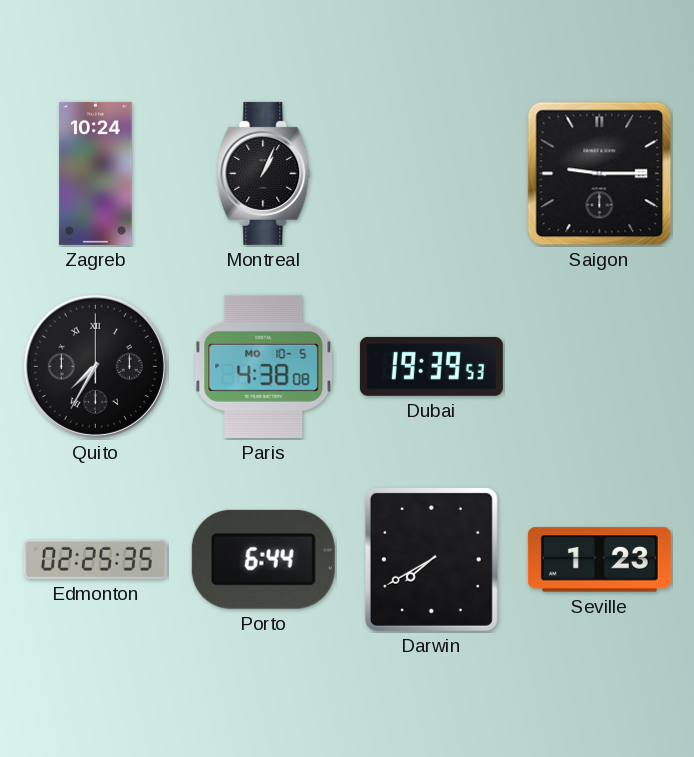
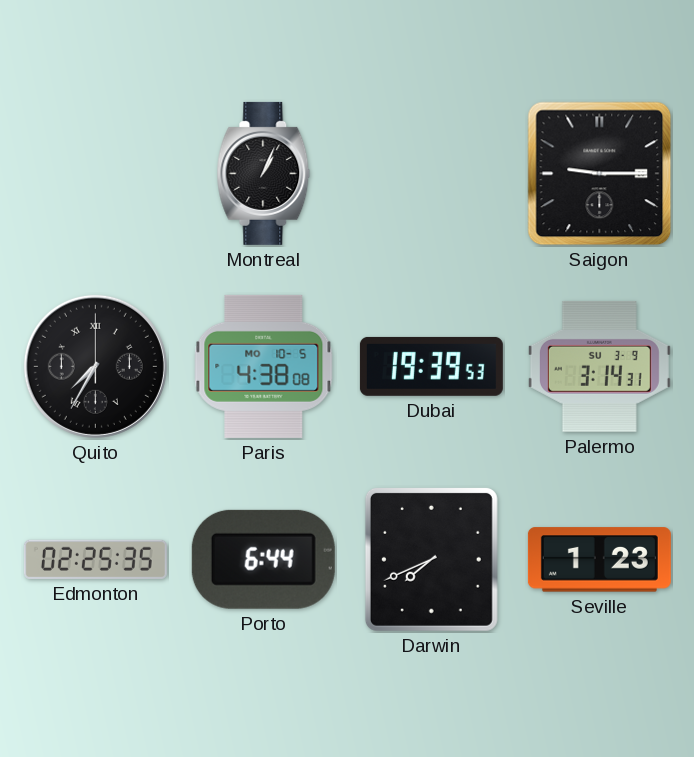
Zagreb: 10:24 -> none
Palermo: none -> 3:14
Darwin: 7:40 -> 7:41
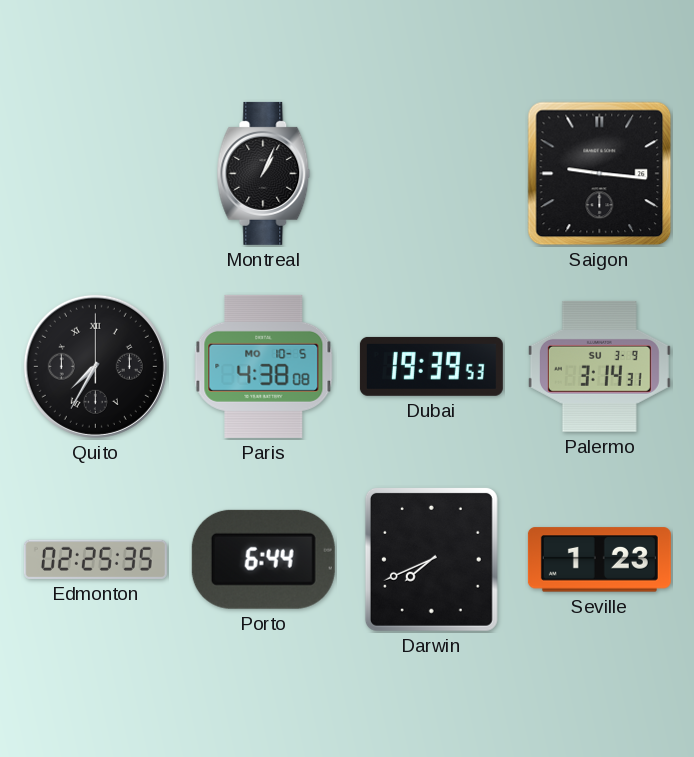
Saigon: 9:15 -> 9:16
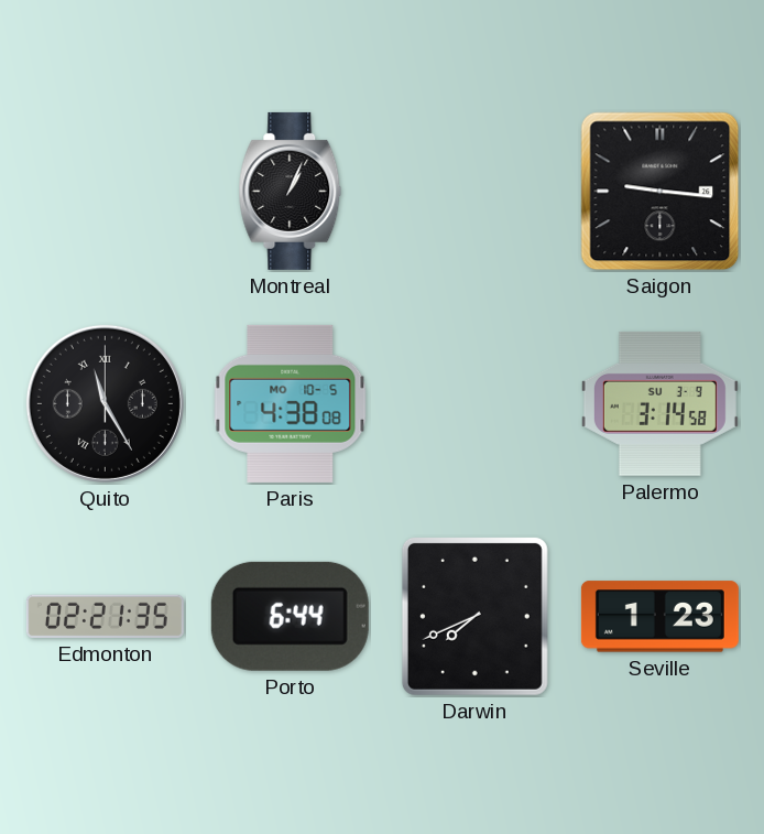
Quito: 7:35 -> 11:25
Dubai: 19:39 -> none
Palermo: 3:14:31 -> 3:14:58
Edmonton: 02:25 -> 02:21
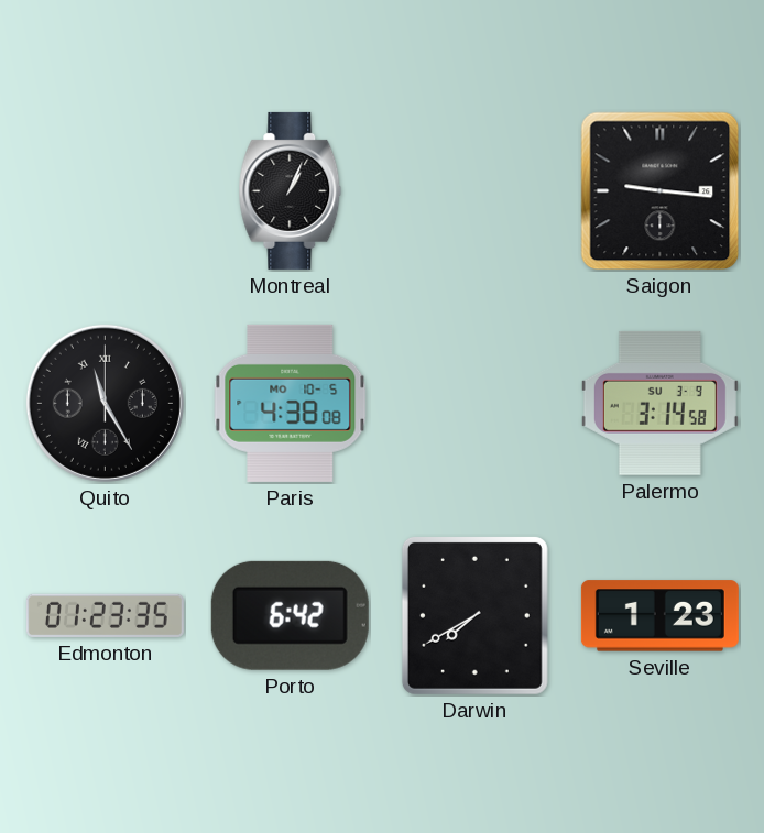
Edmonton: 02:21 -> 01:23
Porto: 6:44 -> 6:42
Darwin: 7:41 -> 7:40
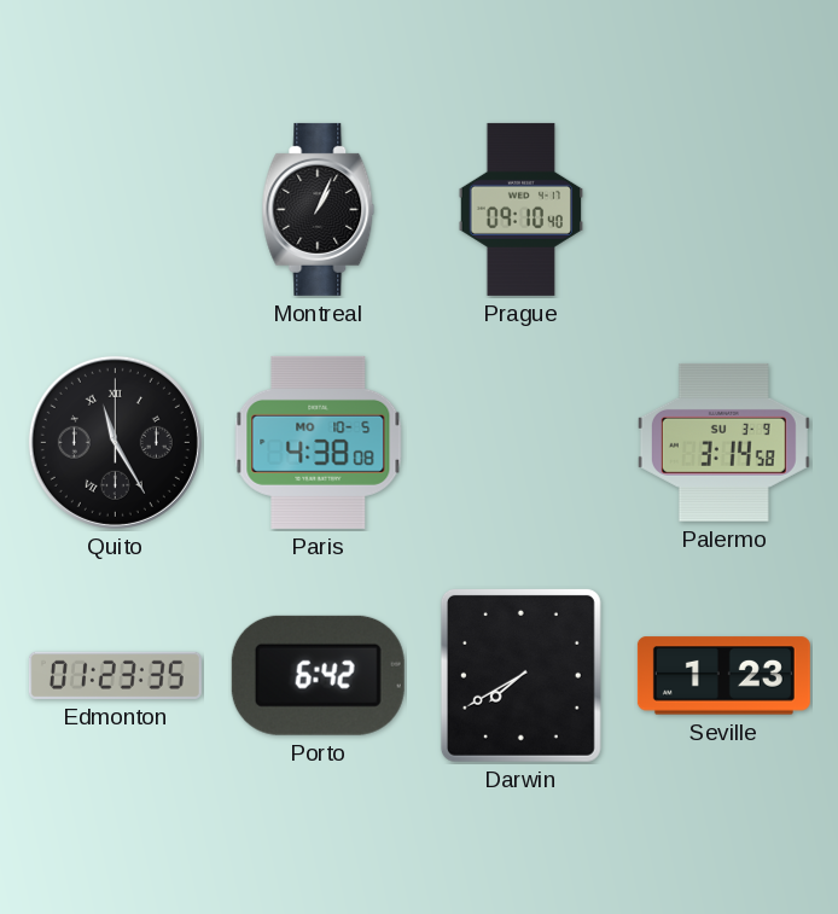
Prague: none -> 09:10
Saigon: 9:16 -> none
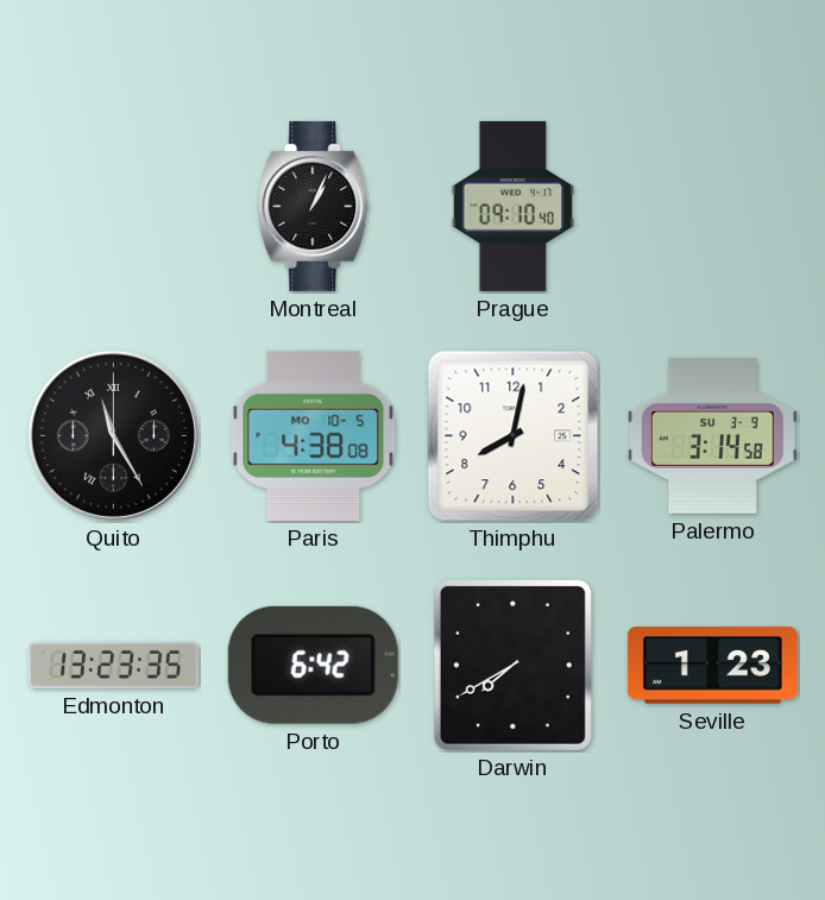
Thimphu: none -> 8:02
Edmonton: 01:23 -> 13:23
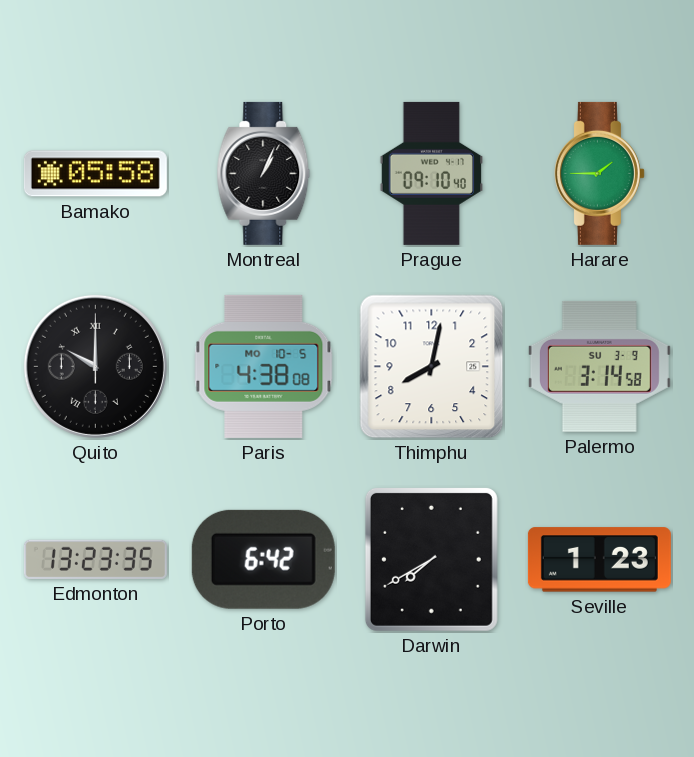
Bamako: none -> 05:58
Harare: none -> 1:45
Quito: 11:25 -> 10:00
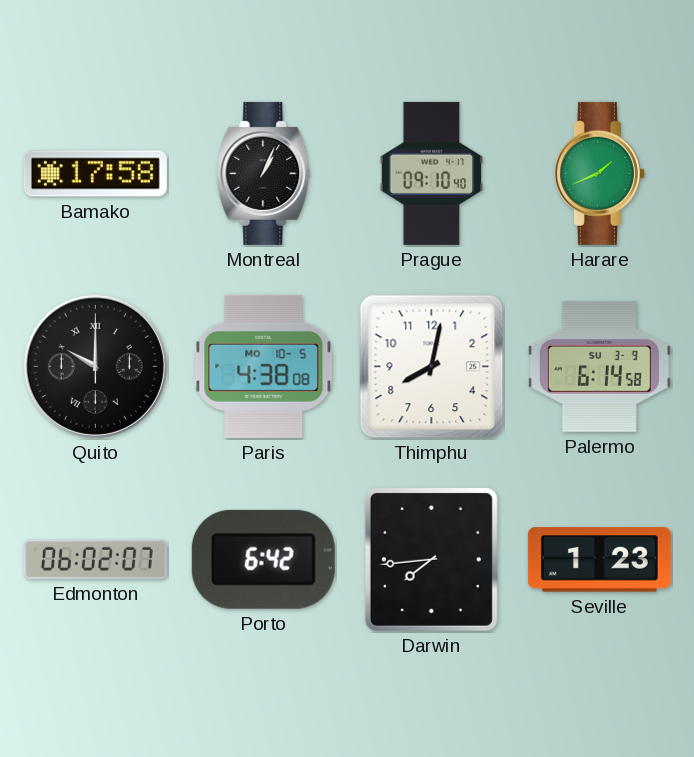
Bamako: 05:58 -> 17:58
Harare: 1:45 -> 1:41
Palermo: 3:14 -> 6:14
Edmonton: 13:23 -> 06:02
Darwin: 7:40 -> 7:44
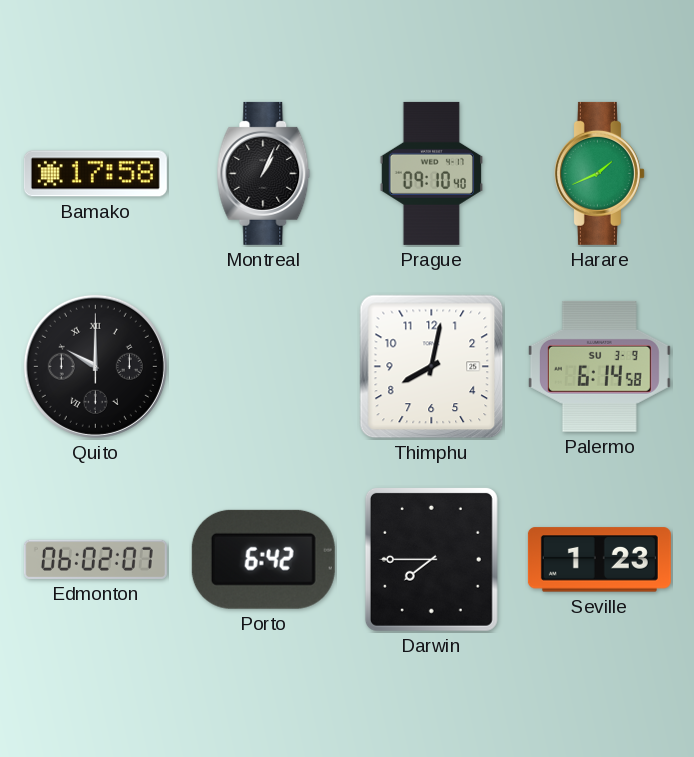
Paris: 4:38 -> none
Darwin: 7:44 -> 7:45
